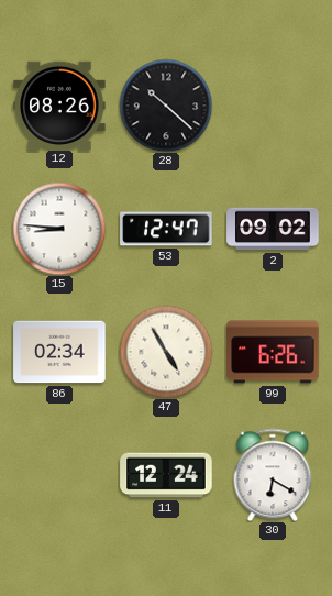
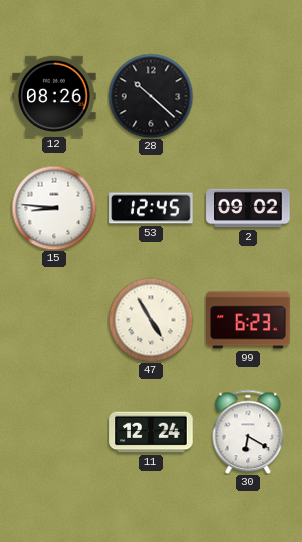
53: 12:47 -> 12:45
86: 02:34 -> none
99: 6:26 -> 6:23
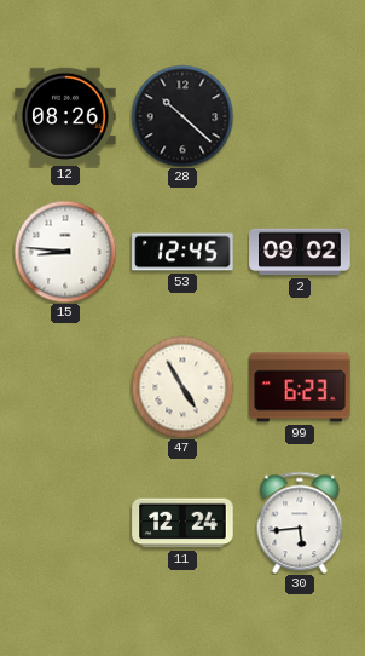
30: 6:20 -> 5:44
